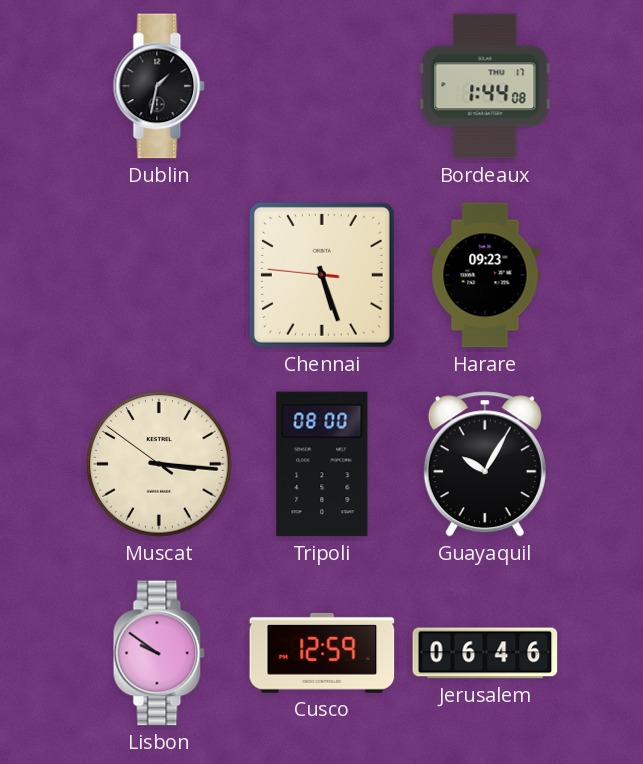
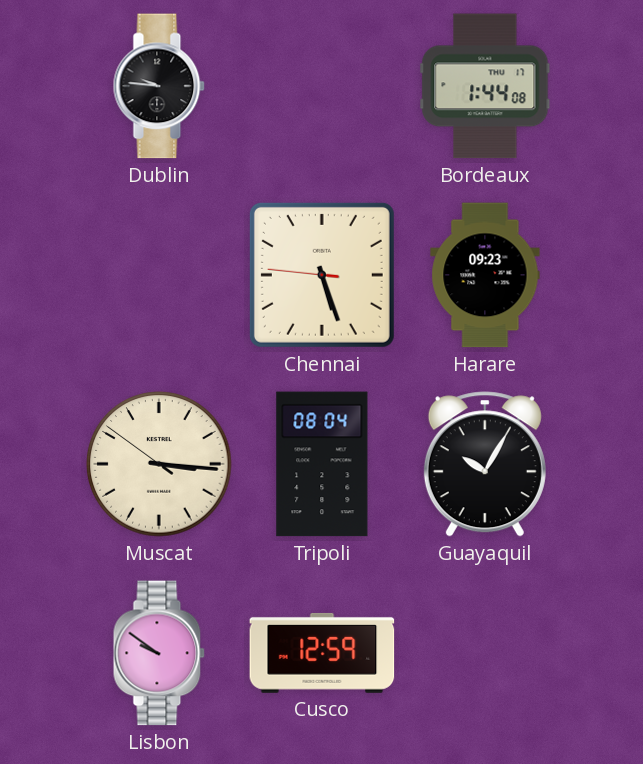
Dublin: 1:32 -> 9:46
Tripoli: 08:00 -> 08:04
Jerusalem: 06:46 -> none
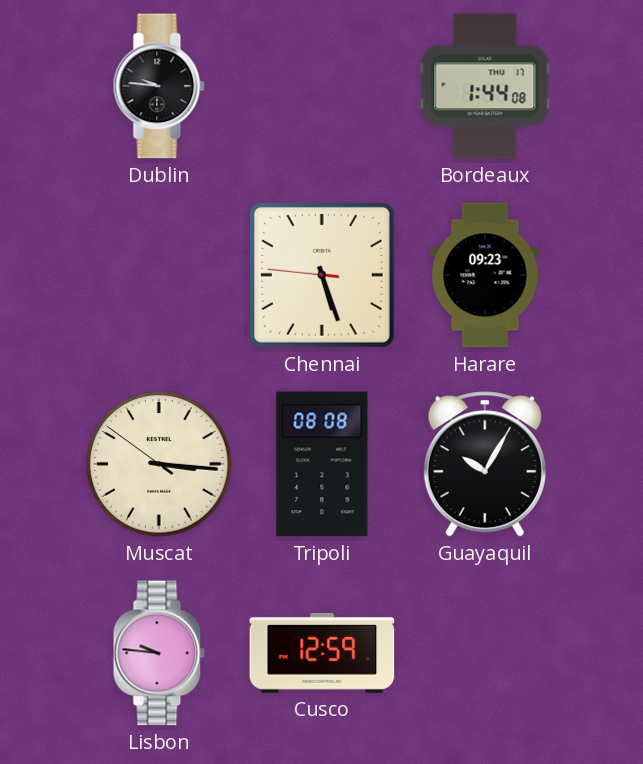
Tripoli: 08:04 -> 08:08
Lisbon: 9:51 -> 9:46
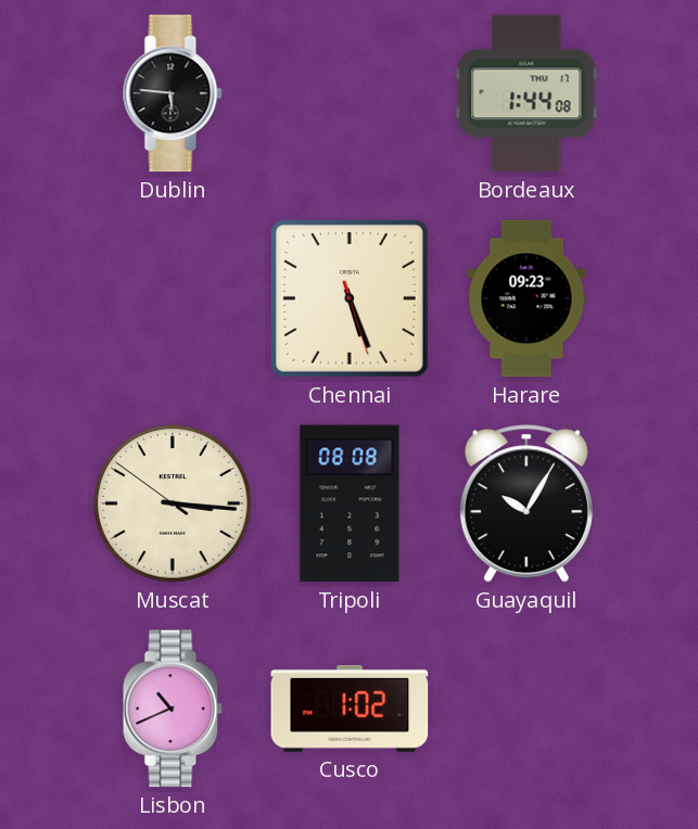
Dublin: 9:46 -> 5:46
Chennai: 5:26:46 -> 5:26:27
Lisbon: 9:46 -> 10:41
Cusco: 12:59 -> 1:02
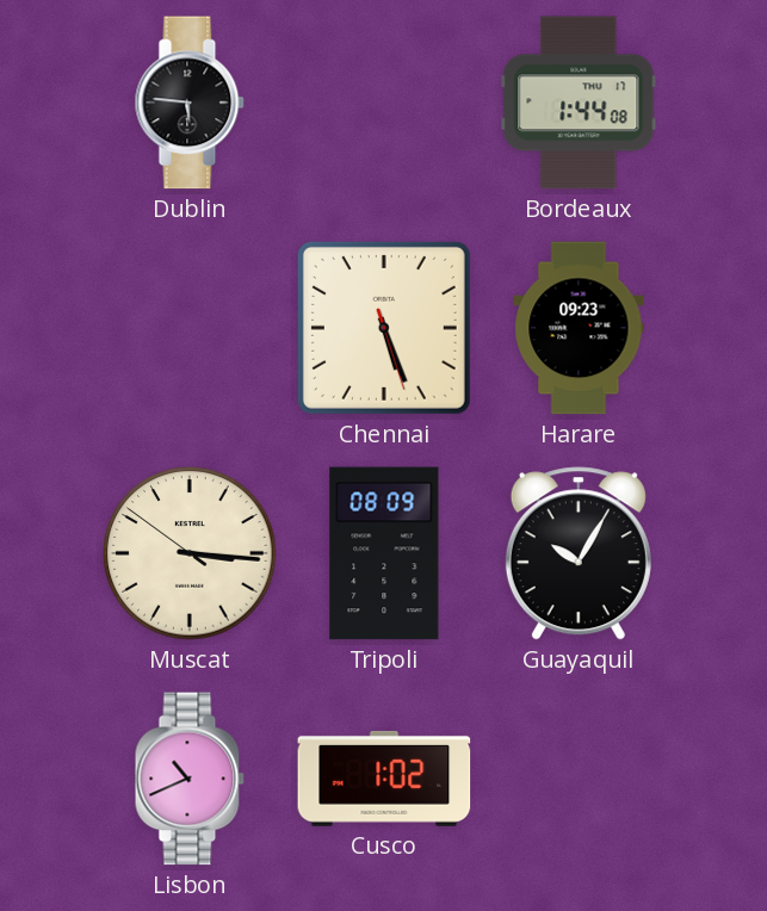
Tripoli: 08:08 -> 08:09
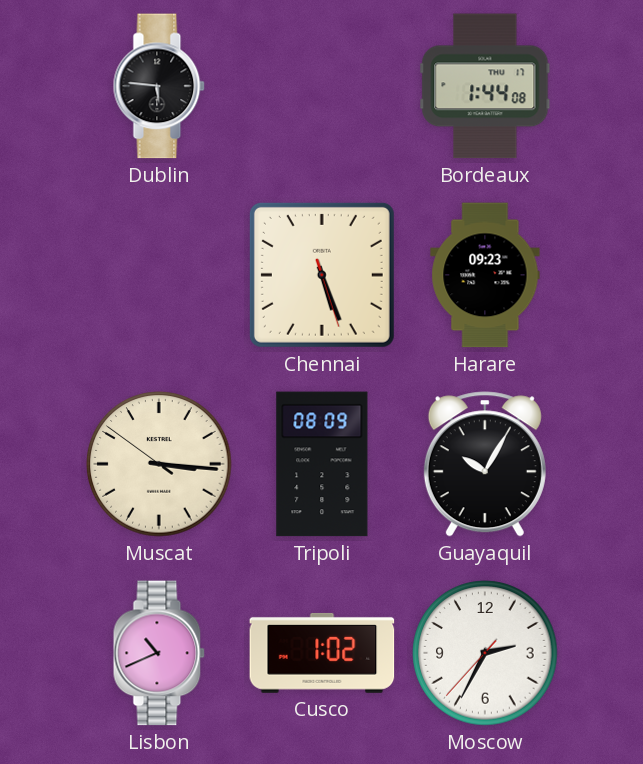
Moscow: none -> 2:34
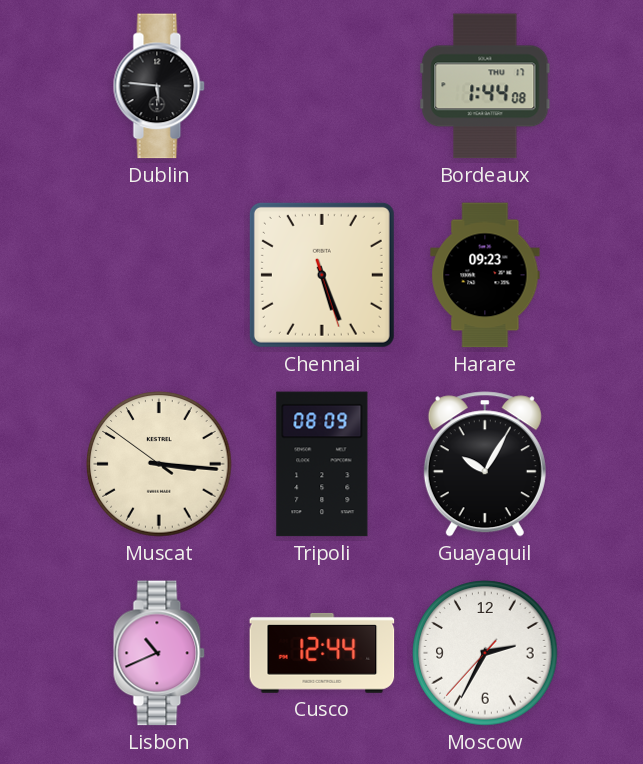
Cusco: 1:02 -> 12:44
